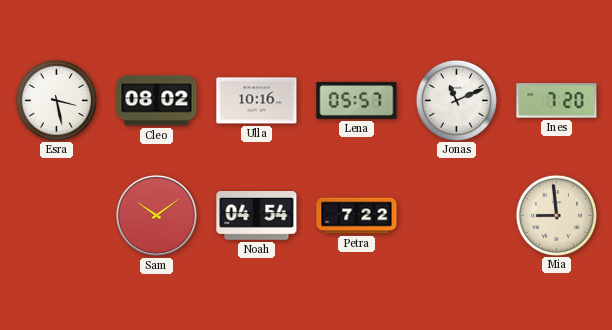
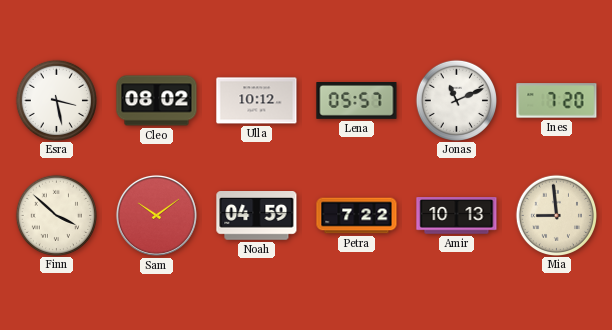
Ulla: 10:16 -> 10:12
Finn: none -> 3:52
Noah: 04:54 -> 04:59
Amir: none -> 10:13
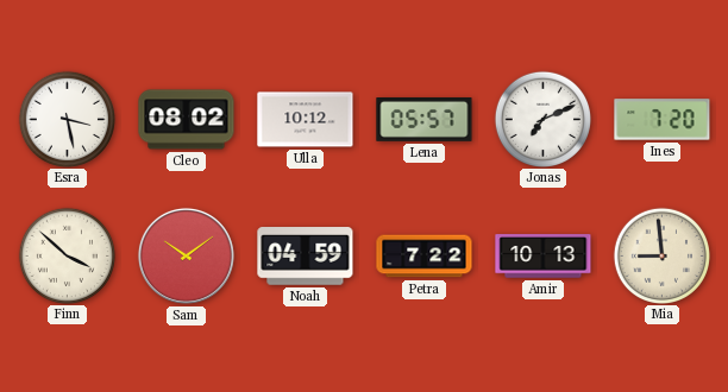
Jonas: 11:11 -> 7:11
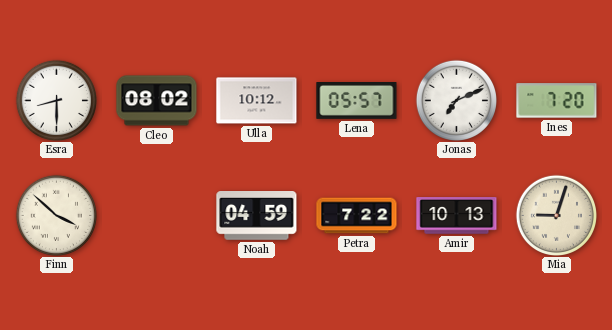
Esra: 3:28 -> 8:30
Sam: 10:09 -> none
Mia: 8:59 -> 9:03
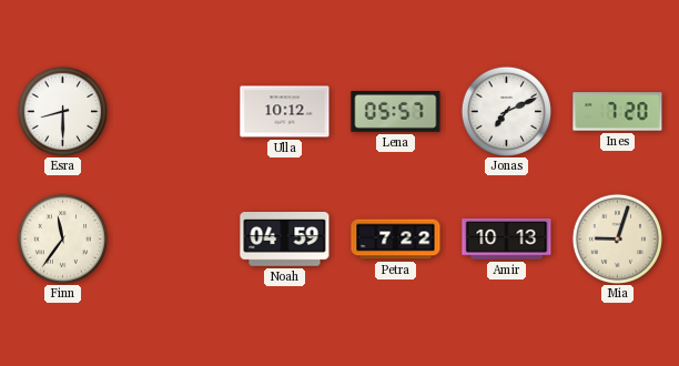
Cleo: 08:02 -> none
Finn: 3:52 -> 11:36
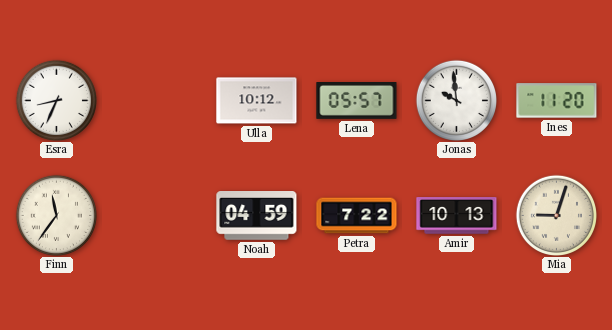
Esra: 8:30 -> 8:34
Jonas: 7:11 -> 9:59
Ines: 7:20 -> 11:20
